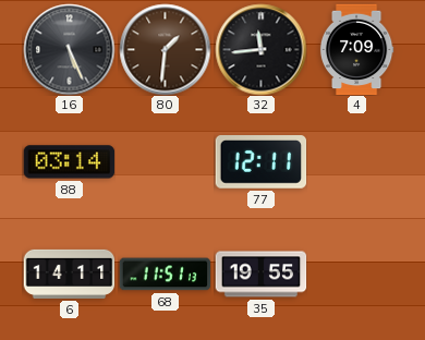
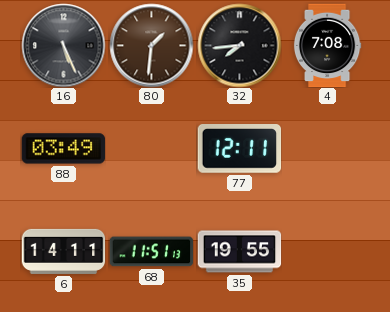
32: 11:44 -> 7:44
4: 7:09 -> 7:08
88: 03:14 -> 03:49
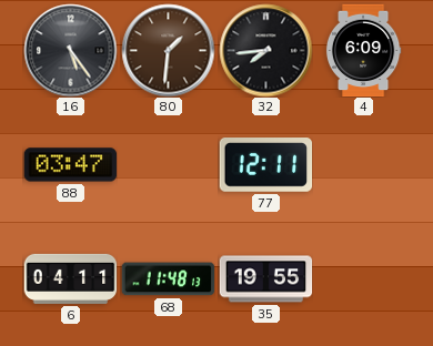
16: 5:26 -> 5:24
4: 7:08 -> 6:09
88: 03:49 -> 03:47
6: 14:11 -> 04:11
68: 11:51 -> 11:48
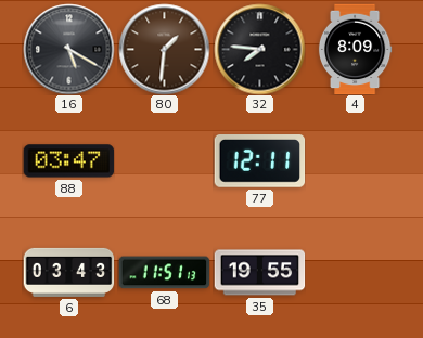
16: 5:24 -> 5:20
32: 7:44 -> 7:46
4: 6:09 -> 8:09
6: 04:11 -> 03:43
68: 11:48 -> 11:51
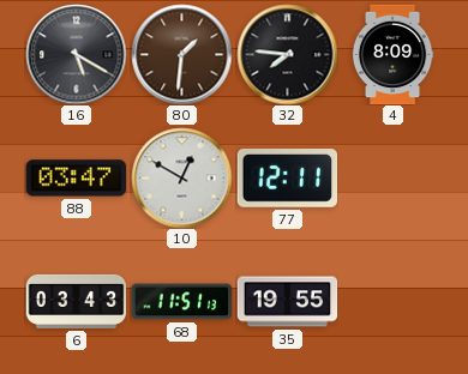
10: none -> 12:50
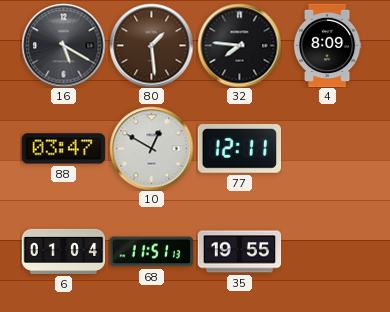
80: 1:31 -> 1:29
6: 03:43 -> 01:04
